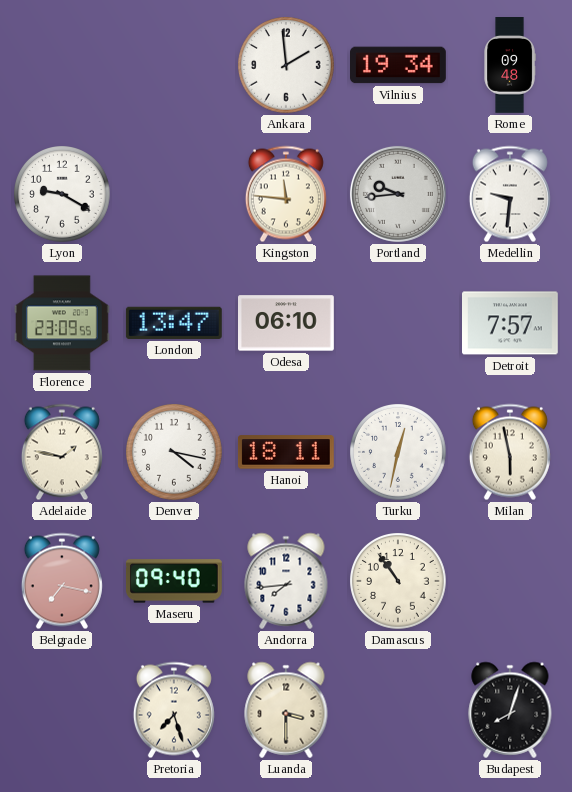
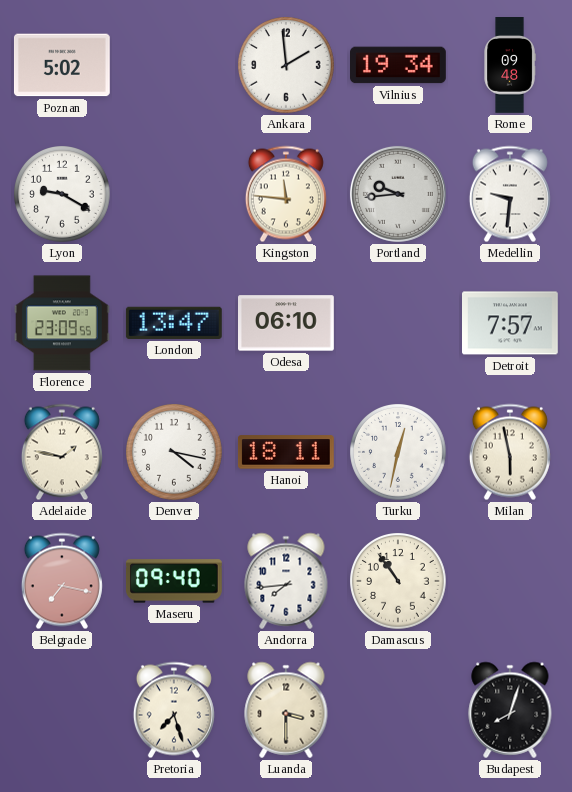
Poznan: none -> 5:02
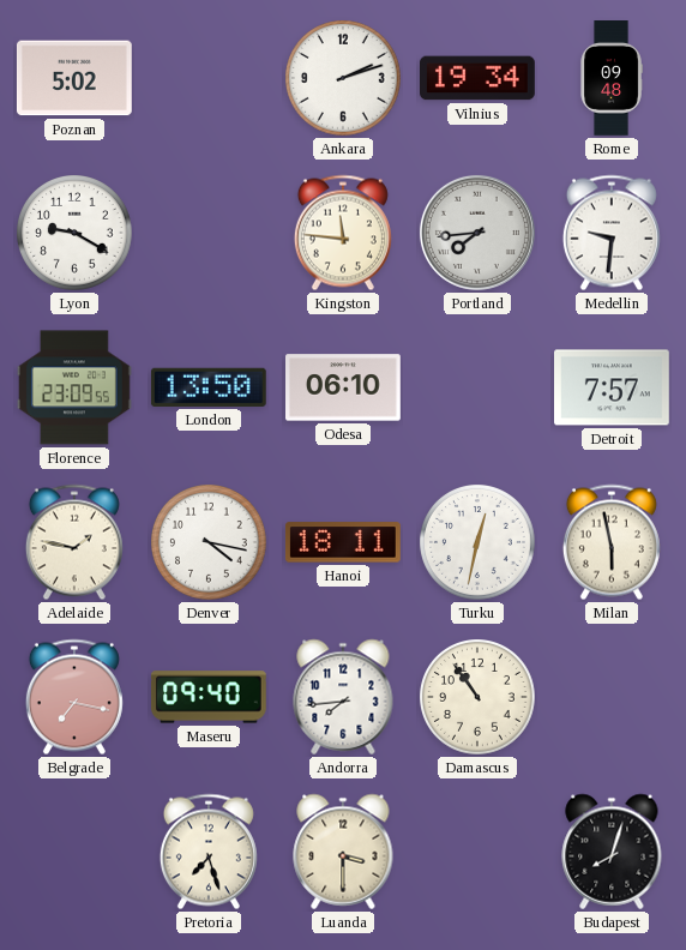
Ankara: 1:59 -> 2:12
Portland: 9:44 -> 7:44
London: 13:47 -> 13:50
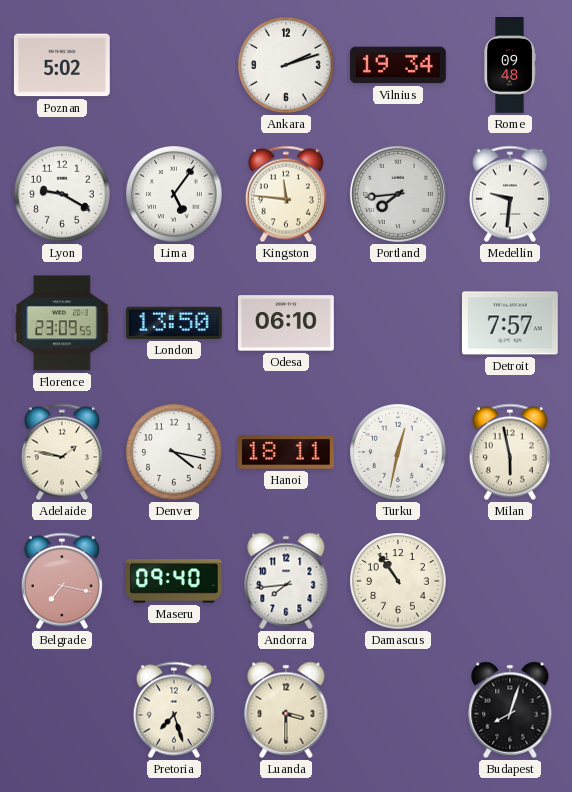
Lima: none -> 5:06
